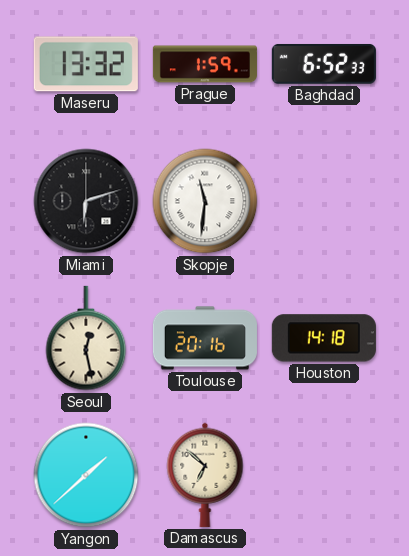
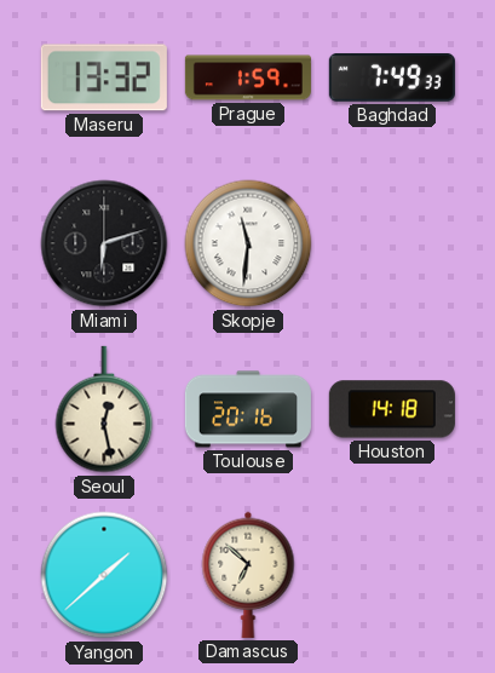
Baghdad: 6:52 -> 7:49
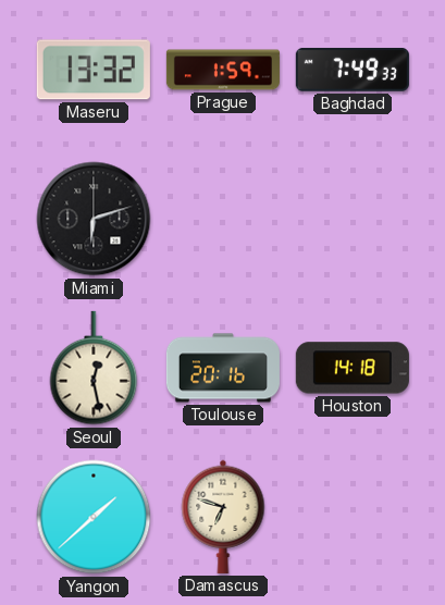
Skopje: 11:31 -> none
Damascus: 6:52 -> 6:48
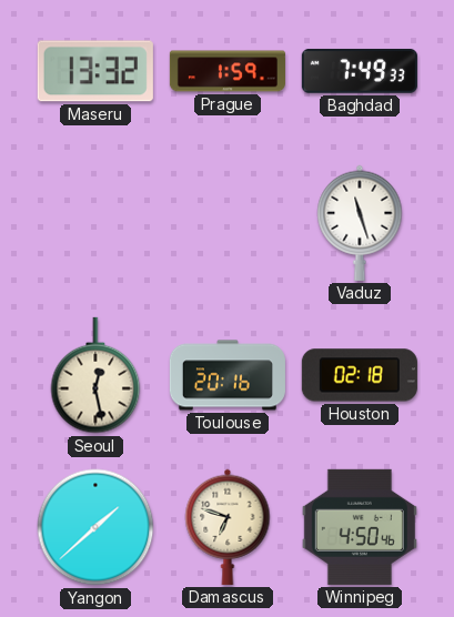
Miami: 6:12 -> none
Vaduz: none -> 11:27
Houston: 14:18 -> 02:18
Winnipeg: none -> 4:50
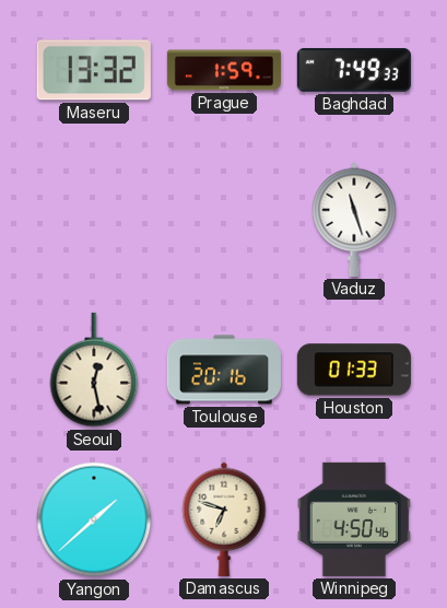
Houston: 02:18 -> 01:33
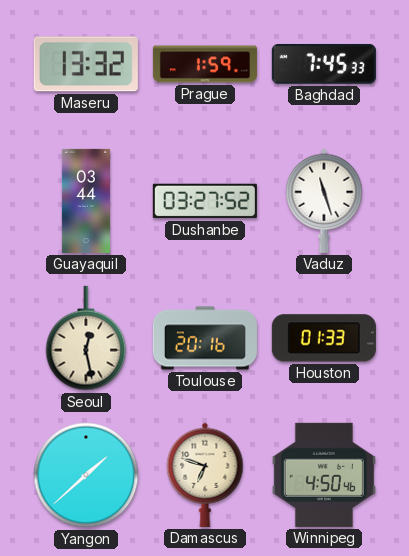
Baghdad: 7:49 -> 7:45
Guayaquil: none -> 03:44
Dushanbe: none -> 03:27
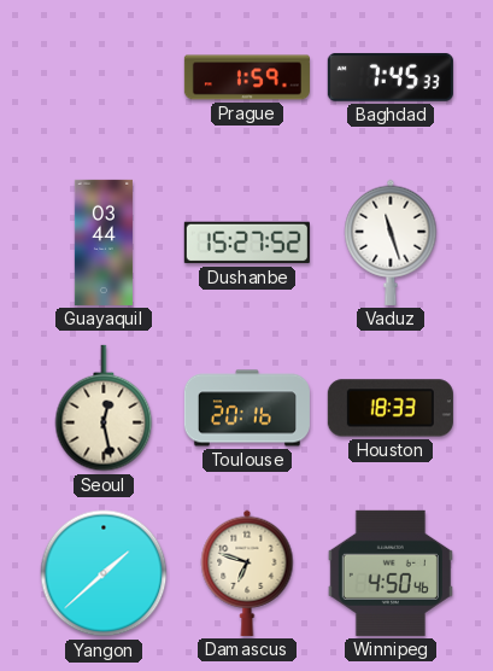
Maseru: 13:32 -> none
Dushanbe: 03:27 -> 15:27
Houston: 01:33 -> 18:33
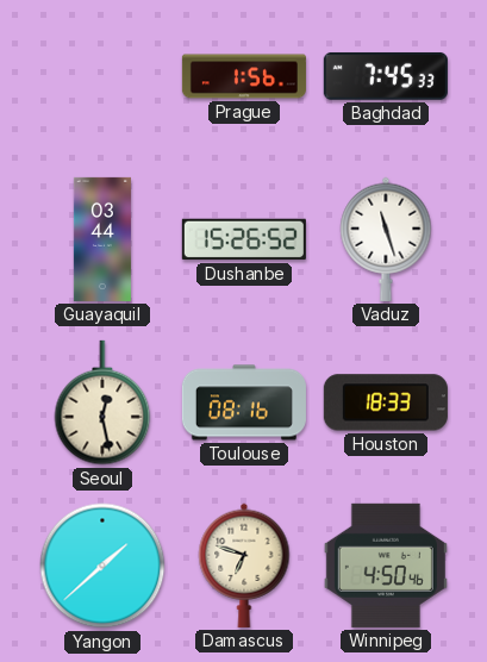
Prague: 1:59 -> 1:56
Dushanbe: 15:27 -> 15:26
Toulouse: 20:16 -> 08:16
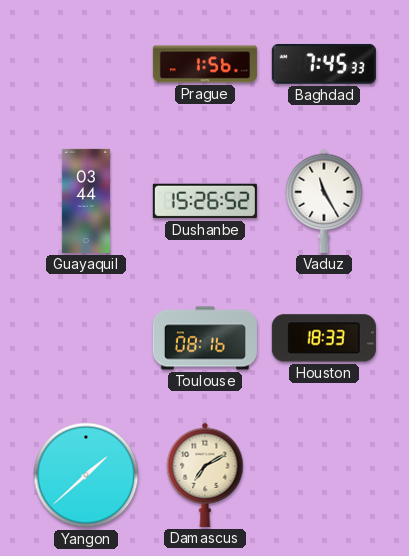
Vaduz: 11:27 -> 11:25
Seoul: 12:28 -> none
Damascus: 6:48 -> 7:10
Winnipeg: 4:50 -> none
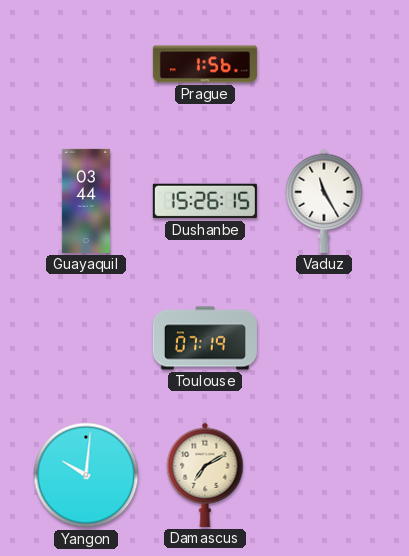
Baghdad: 7:45 -> none
Dushanbe: 15:26:52 -> 15:26:15
Toulouse: 08:16 -> 07:19
Houston: 18:33 -> none
Yangon: 1:38 -> 10:01
